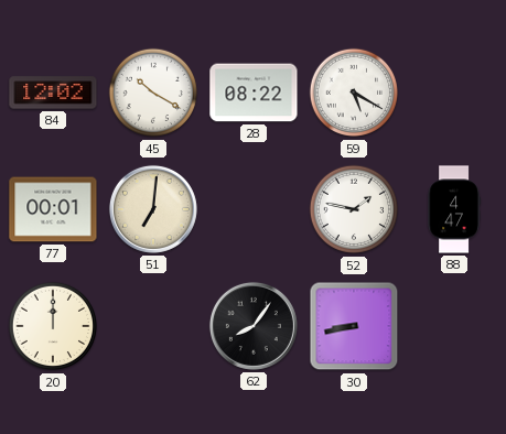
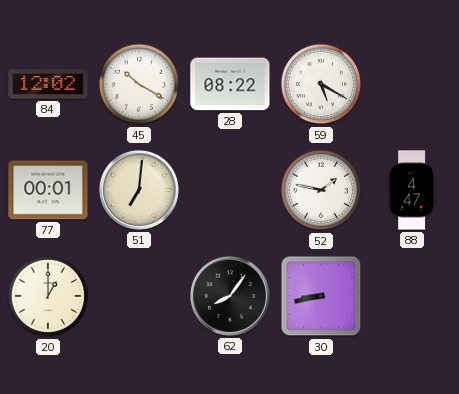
20: 12:00 -> 1:00
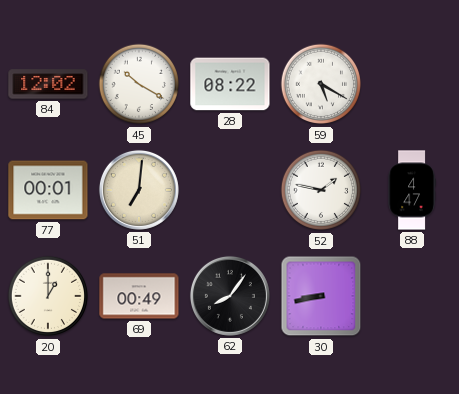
69: none -> 00:49
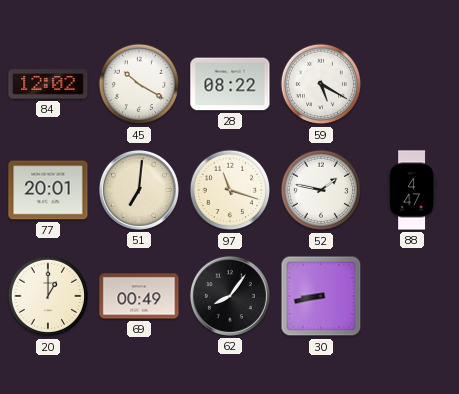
77: 00:01 -> 20:01
97: none -> 11:18
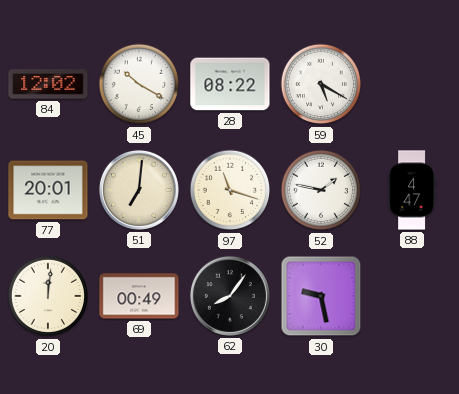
20: 1:00 -> 12:01
30: 8:43 -> 9:28
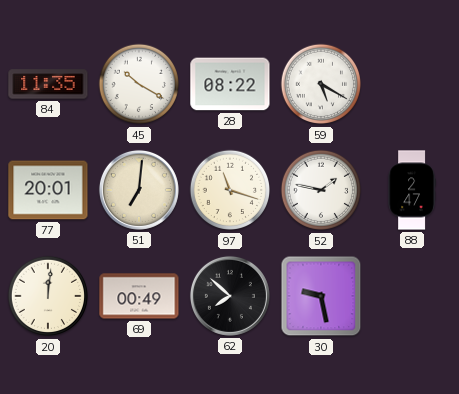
84: 12:02 -> 11:35
88: 4:47 -> 2:47
62: 8:06 -> 7:52
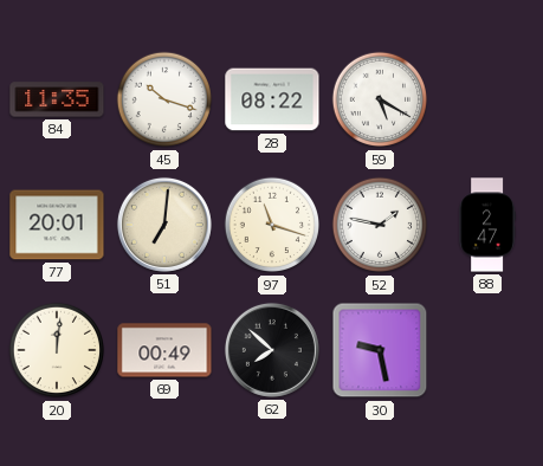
45: 10:20 -> 10:18
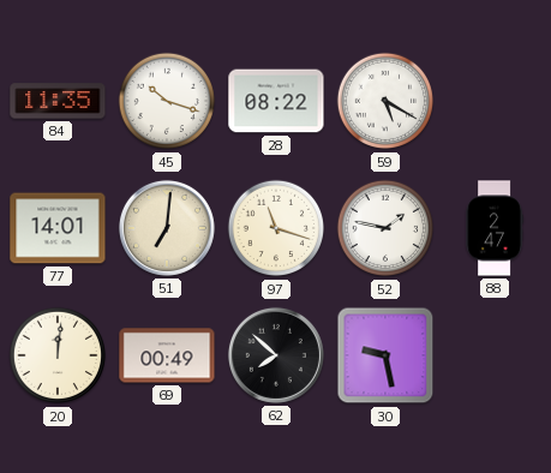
77: 20:01 -> 14:01
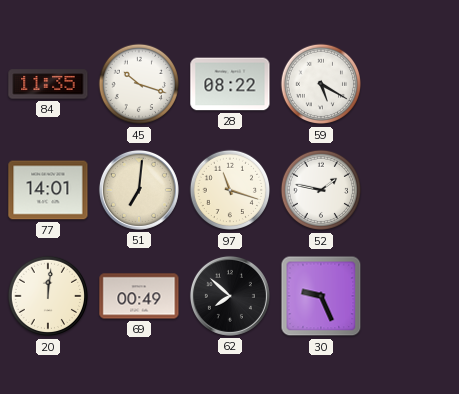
88: 2:47 -> none
30: 9:28 -> 9:26
